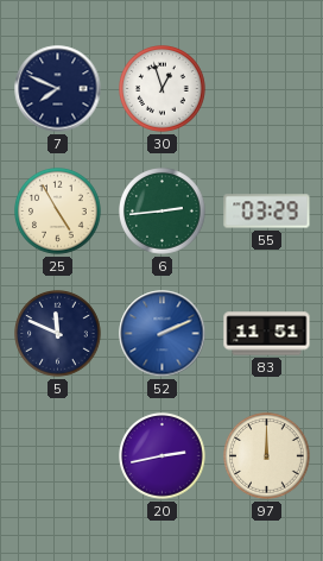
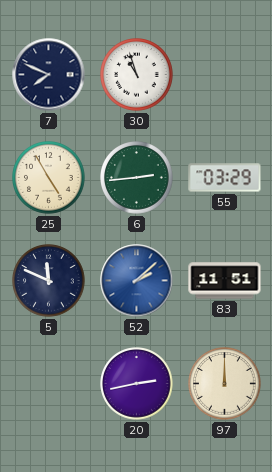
30: 12:57 -> 10:57
52: 2:11 -> 2:08
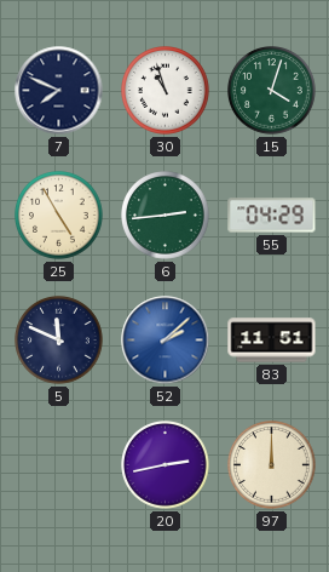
15: none -> 4:03
55: 03:29 -> 04:29
